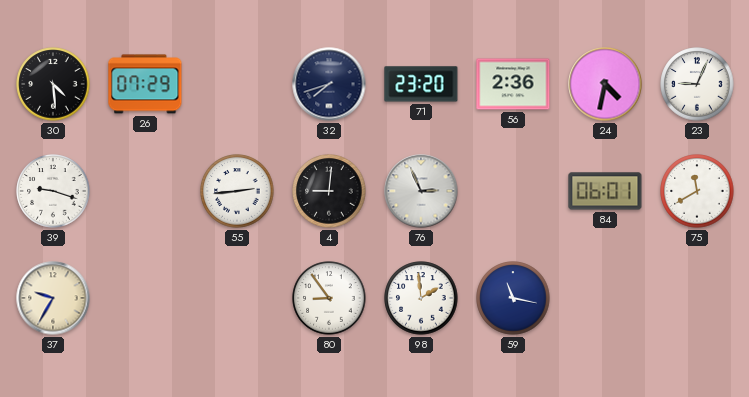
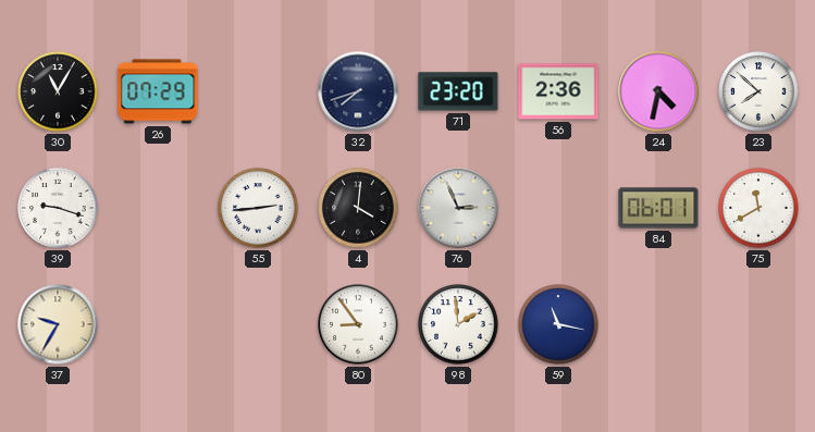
30: 4:29 -> 11:05
23: 9:04 -> 7:52
4: 9:01 -> 4:01
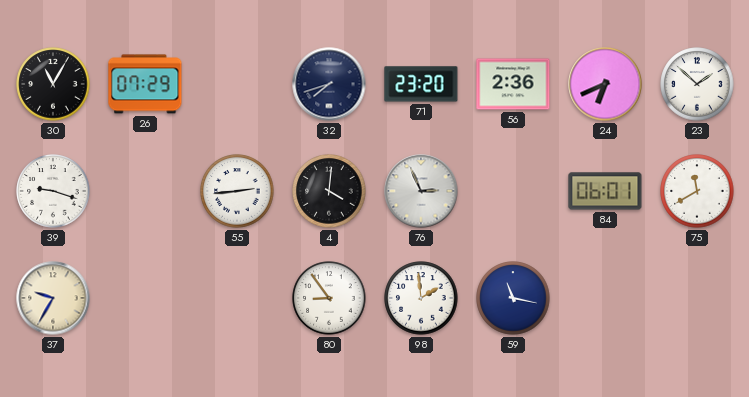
24: 4:32 -> 6:41
23: 7:52 -> 1:52
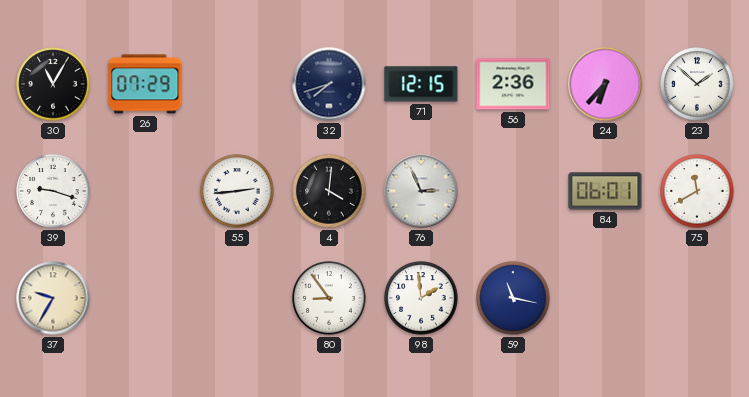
71: 23:20 -> 12:15
24: 6:41 -> 6:37
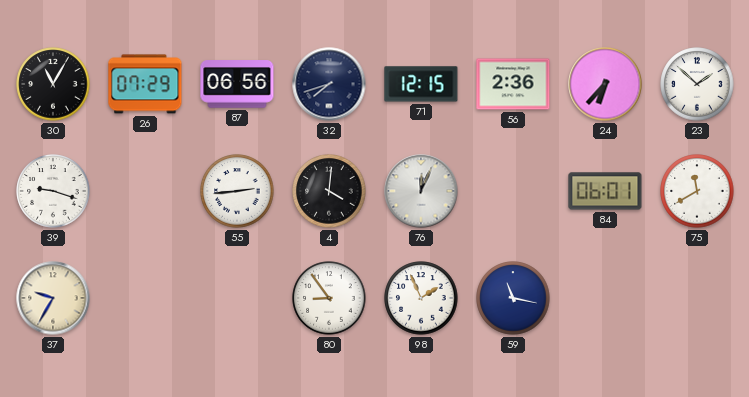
87: none -> 06:56
76: 2:56 -> 12:04
98: 1:59 -> 1:56
